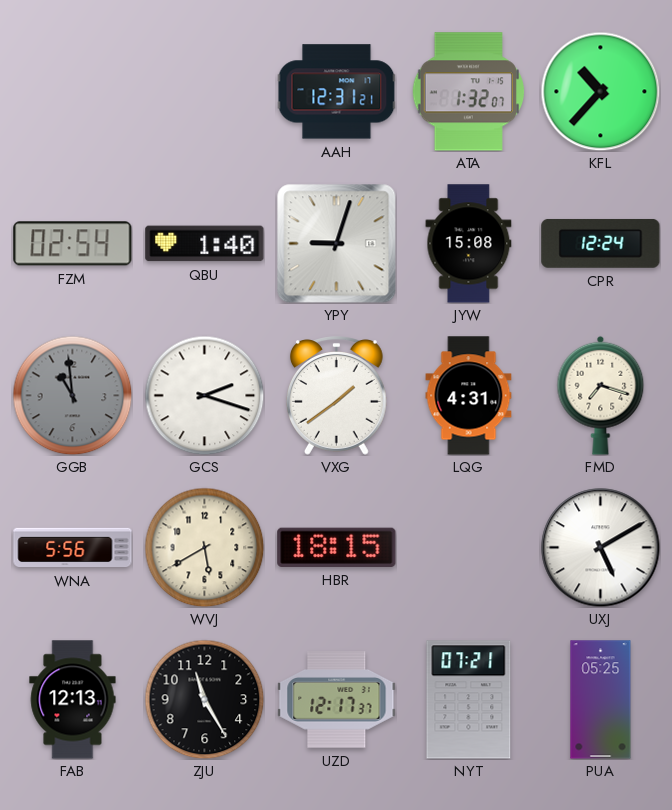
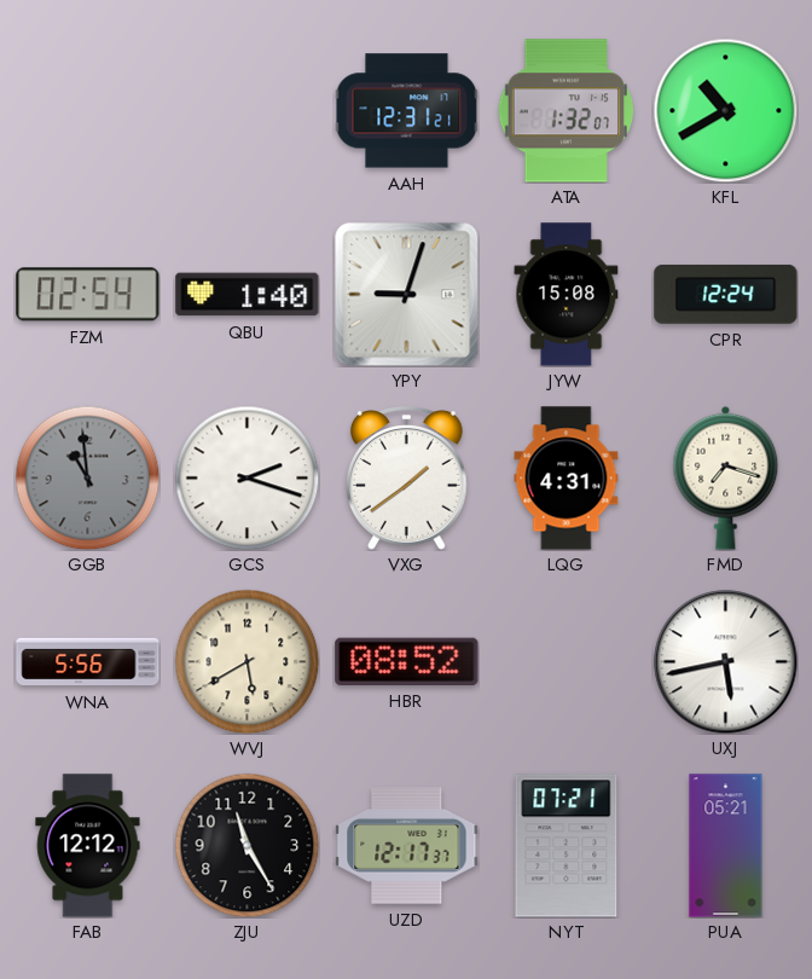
KFL: 10:37 -> 10:40
HBR: 18:15 -> 08:52
UXJ: 5:10 -> 5:43
FAB: 12:13 -> 12:12
PUA: 05:25 -> 05:21
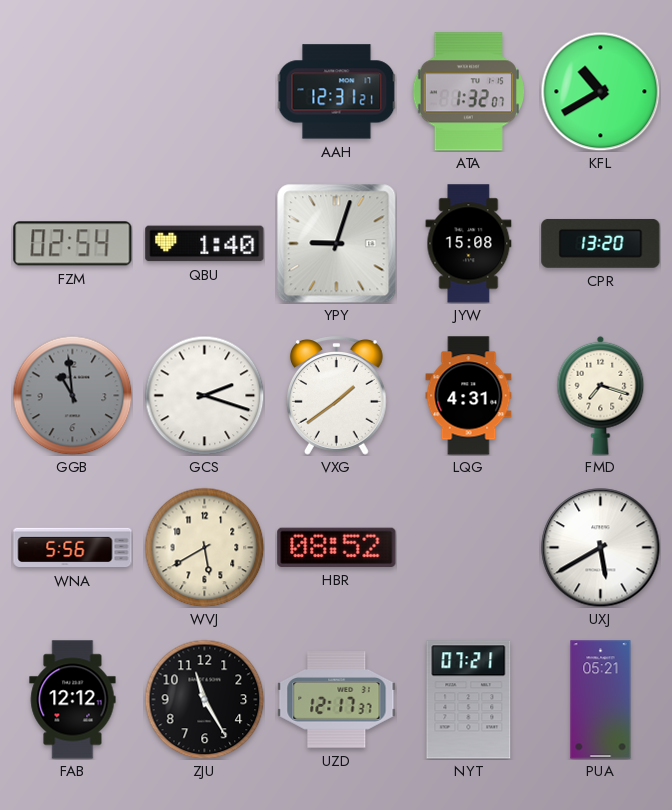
CPR: 12:24 -> 13:20
UXJ: 5:43 -> 5:40
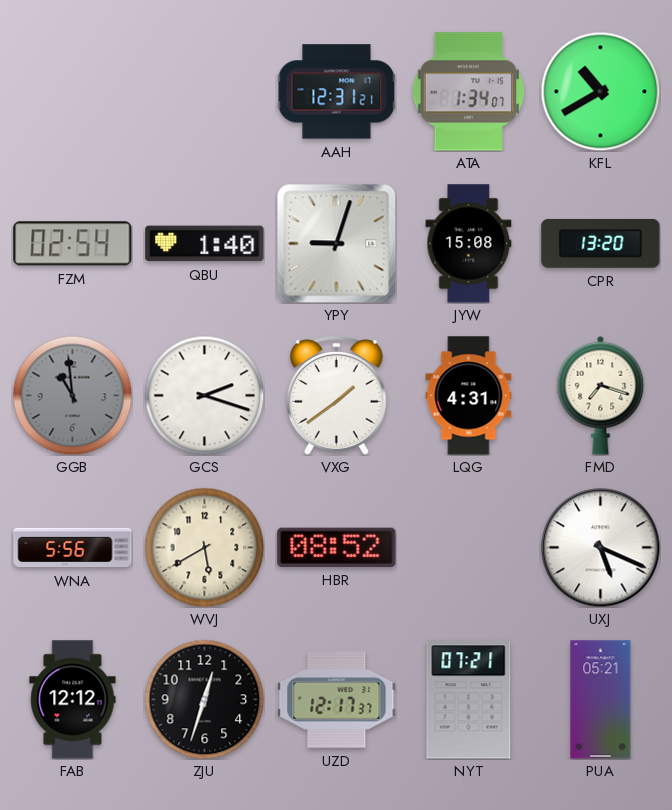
ATA: 1:32 -> 1:34
UXJ: 5:40 -> 5:19
ZJU: 11:25 -> 12:33
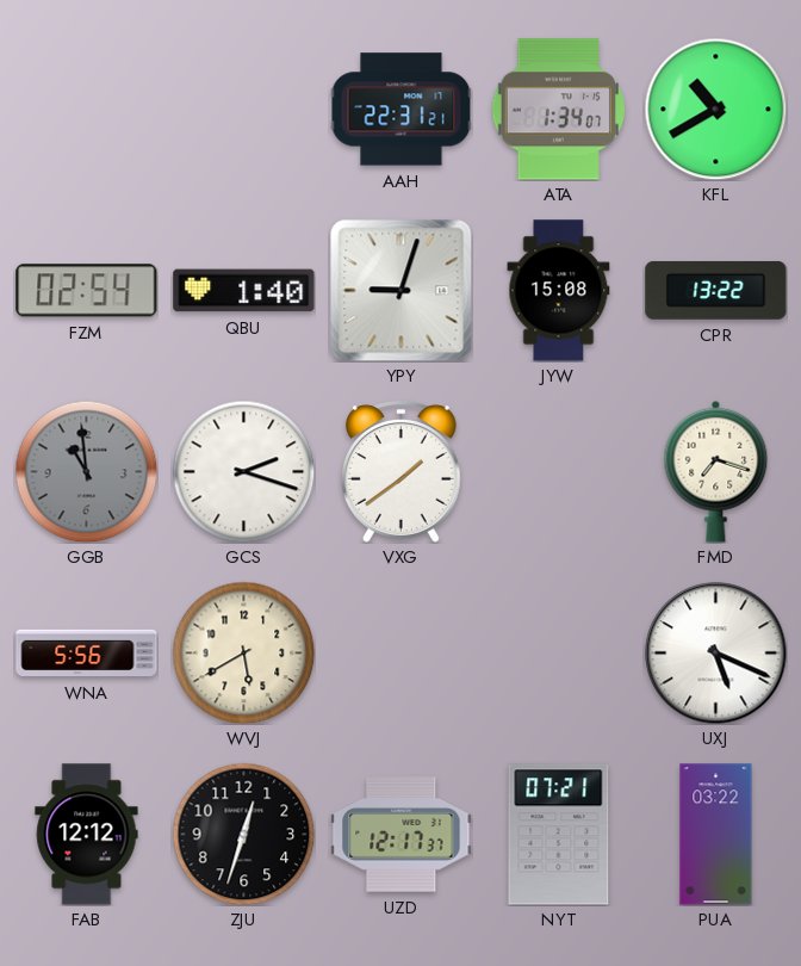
AAH: 12:31 -> 22:31
CPR: 13:20 -> 13:22
LQG: 4:31 -> none
HBR: 08:52 -> none
PUA: 05:21 -> 03:22
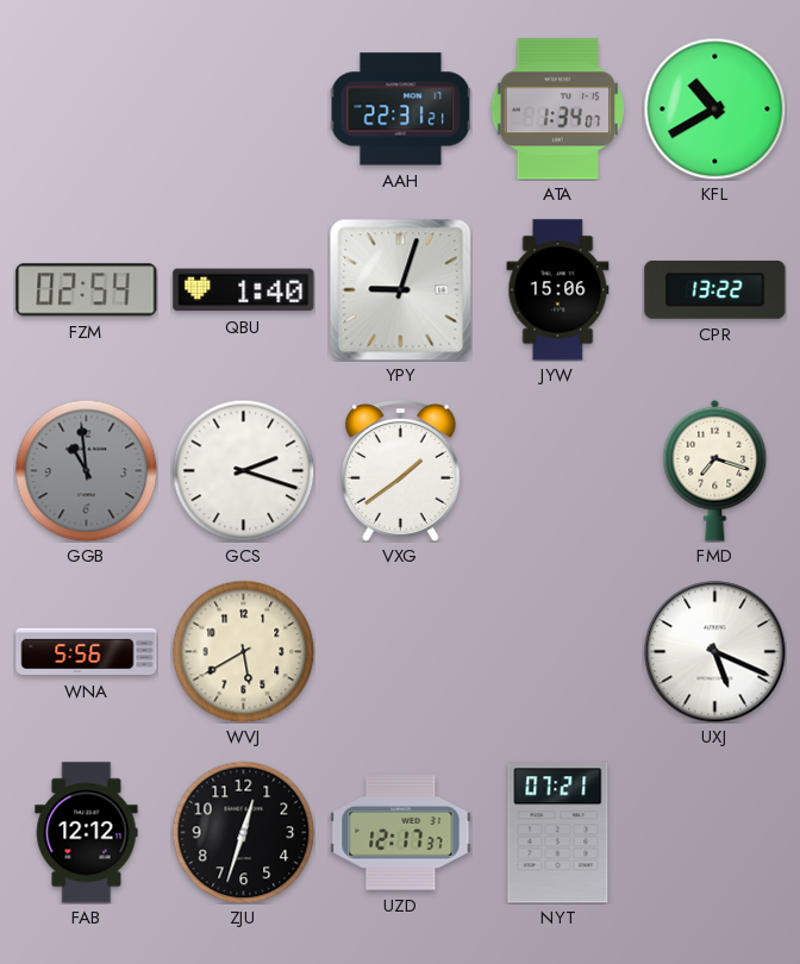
JYW: 15:08 -> 15:06
PUA: 03:22 -> none
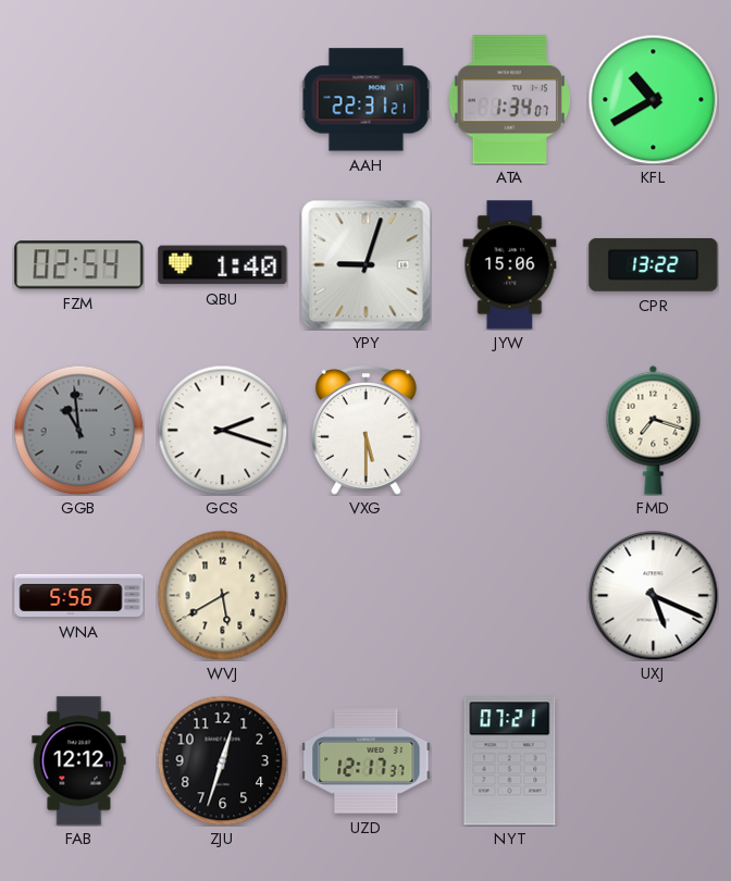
VXG: 1:39 -> 5:30
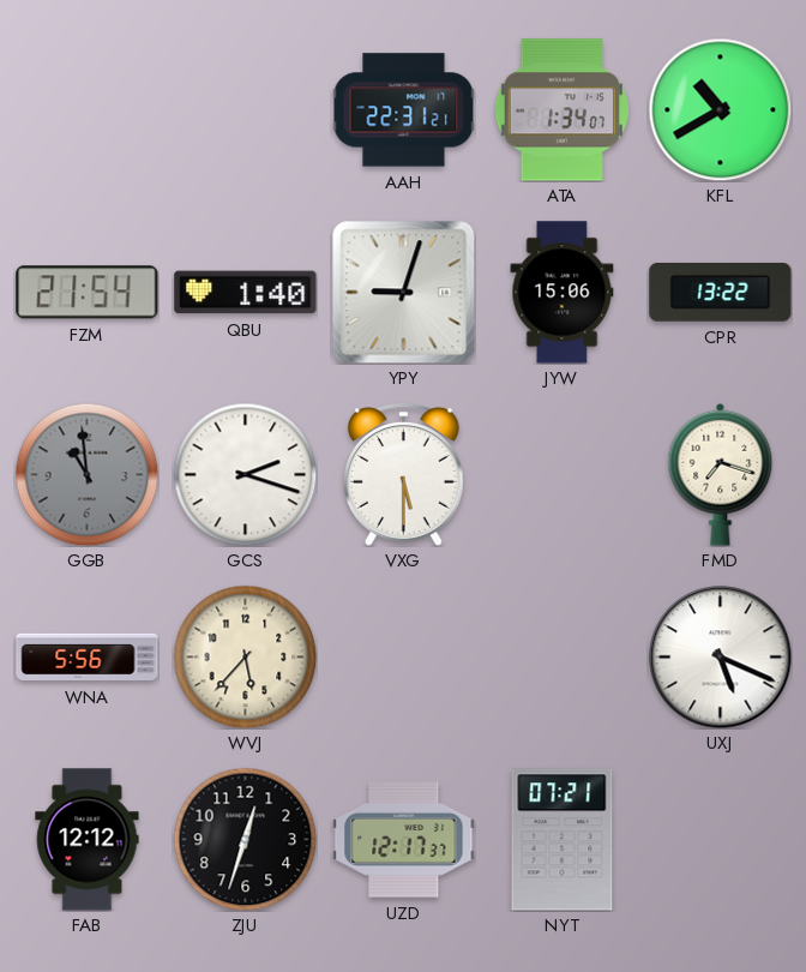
FZM: 02:54 -> 21:54
WVJ: 5:40 -> 5:37
